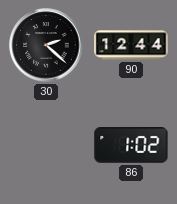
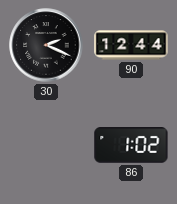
30: 2:22 -> 2:19
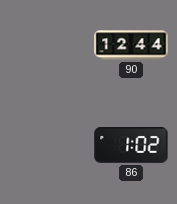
30: 2:19 -> none
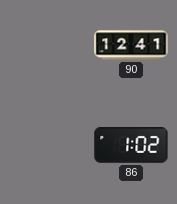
90: 12:44 -> 12:41
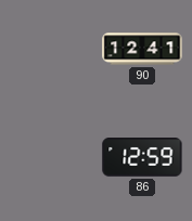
86: 1:02 -> 12:59
